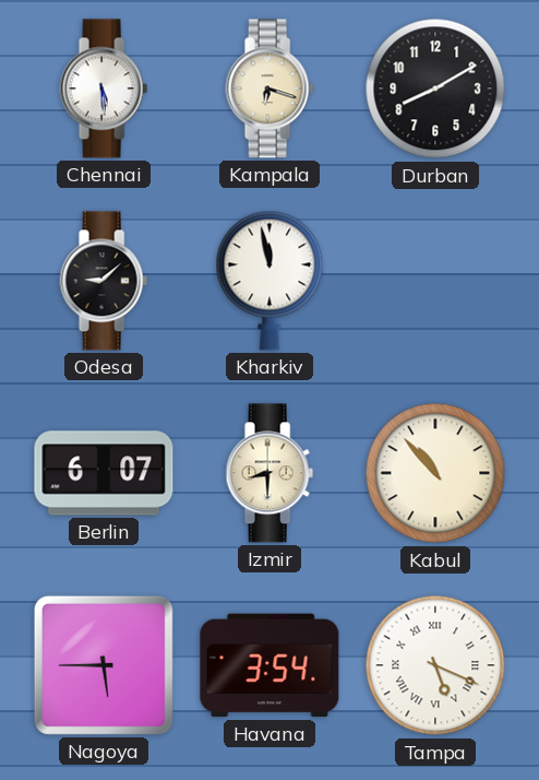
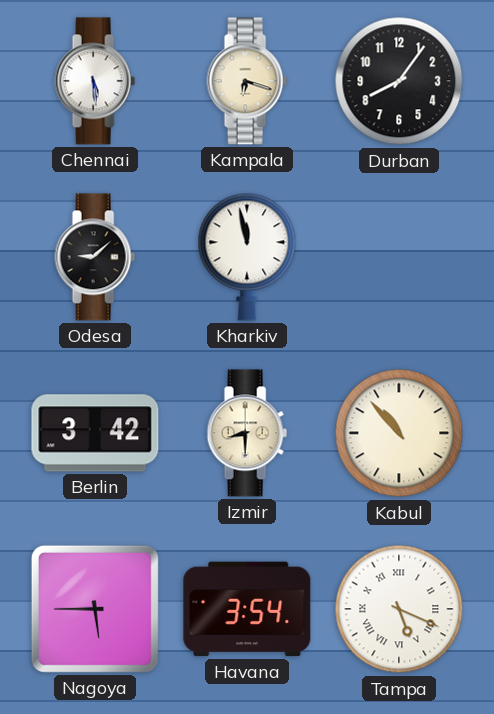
Durban: 8:10 -> 8:06
Berlin: 6:07 -> 3:42
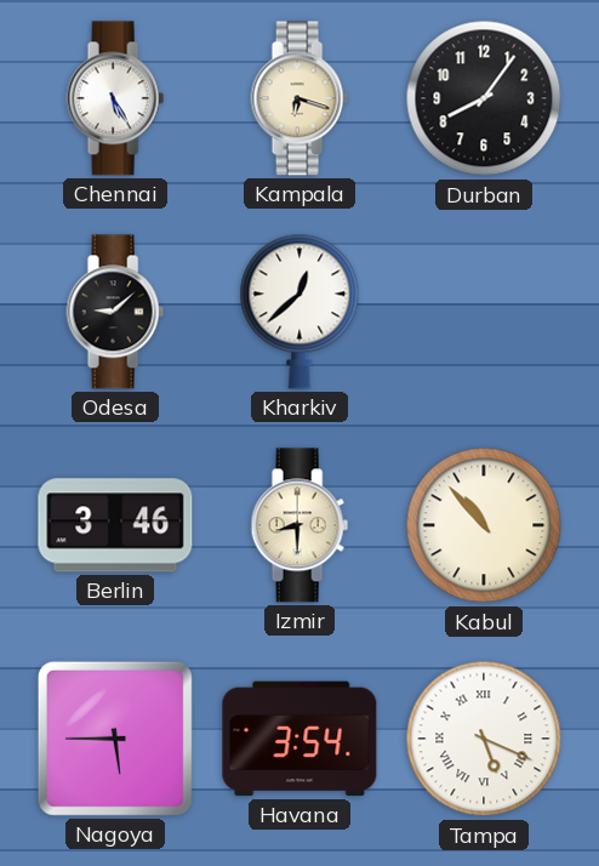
Chennai: 5:29 -> 5:25
Kharkiv: 11:58 -> 12:38
Berlin: 3:42 -> 3:46
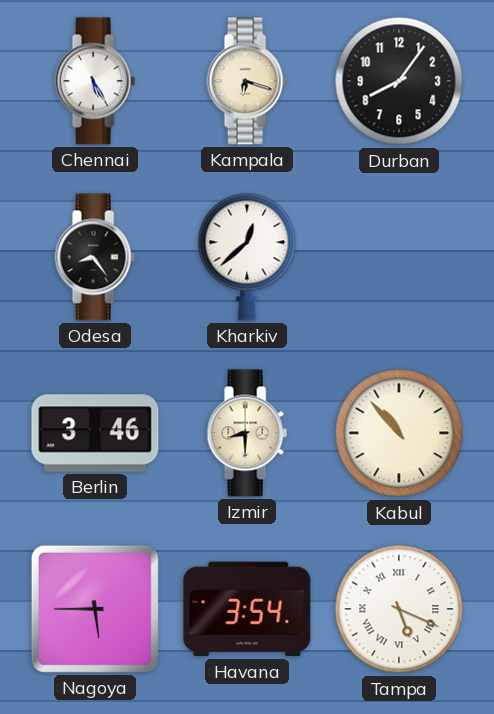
Odesa: 9:08 -> 8:24
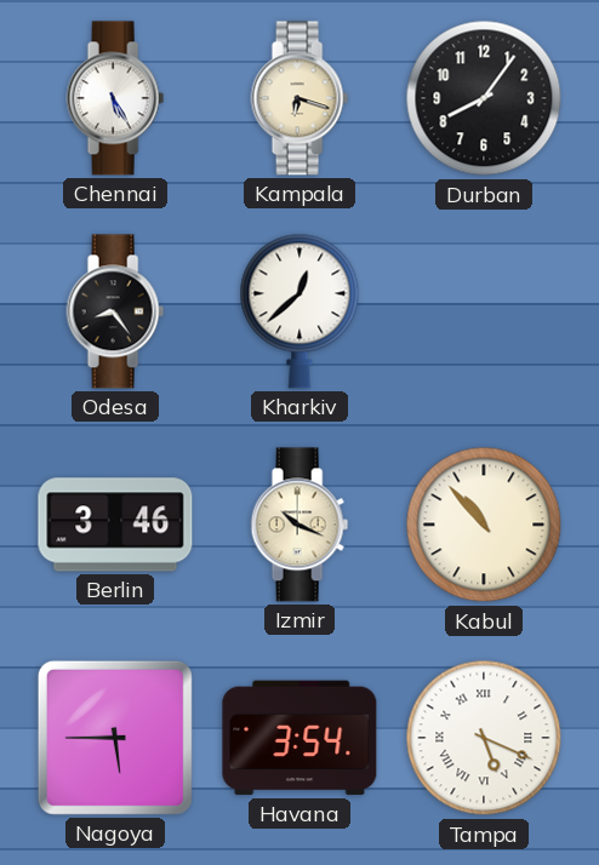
Izmir: 8:30 -> 10:19
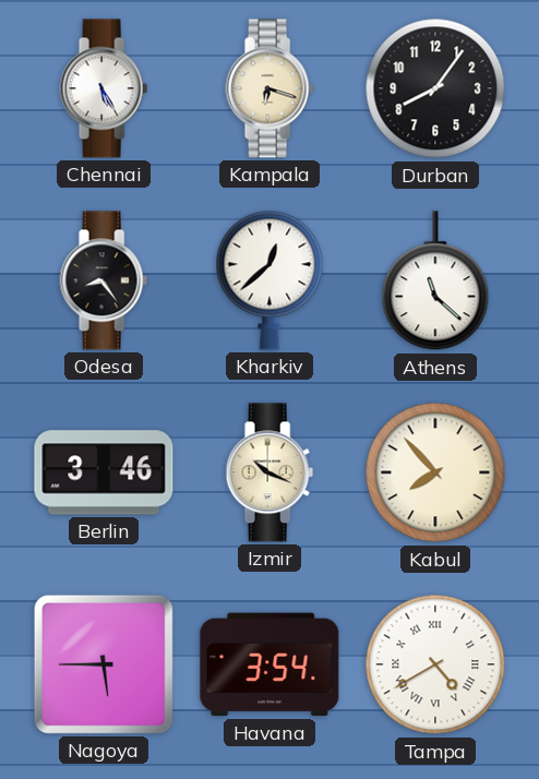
Athens: none -> 11:22
Kabul: 10:53 -> 7:53
Tampa: 5:19 -> 4:40
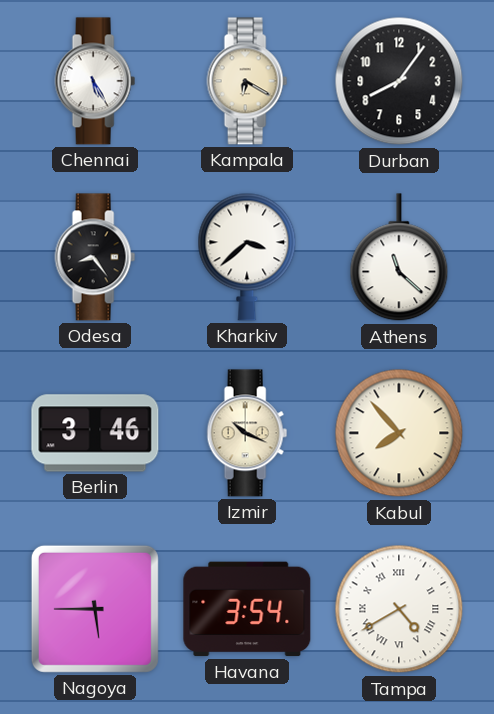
Kampala: 6:18 -> 6:20
Kharkiv: 12:38 -> 3:38
